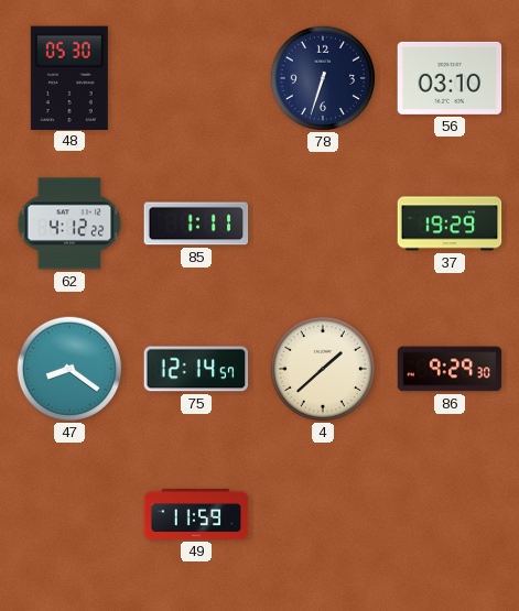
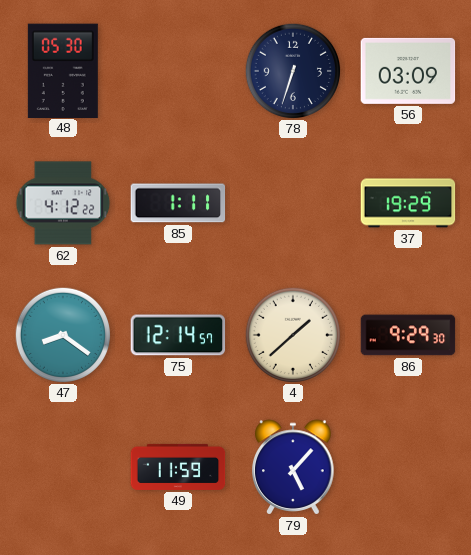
56: 03:10 -> 03:09
79: none -> 5:07
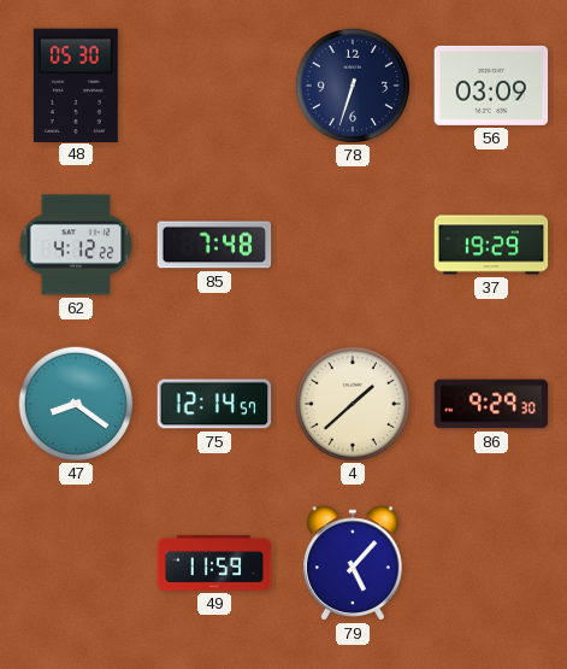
85: 1:11 -> 7:48
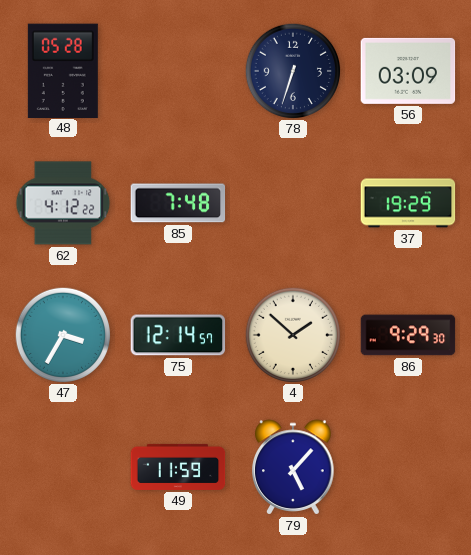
48: 05:30 -> 05:28
47: 8:21 -> 3:35
4: 1:38 -> 1:52
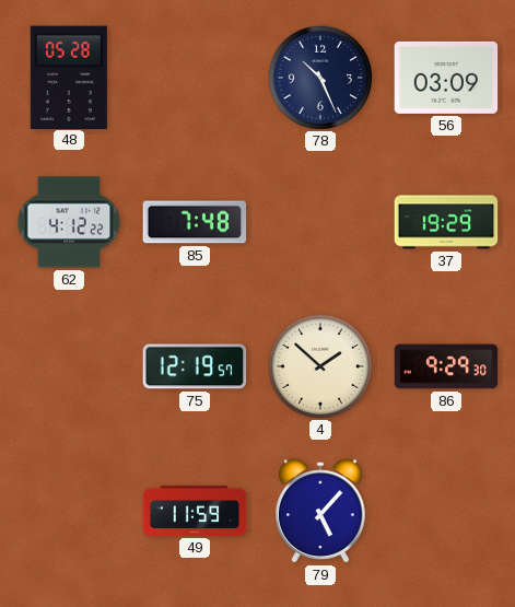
78: 6:33 -> 10:26
47: 3:35 -> none
75: 12:14 -> 12:19
